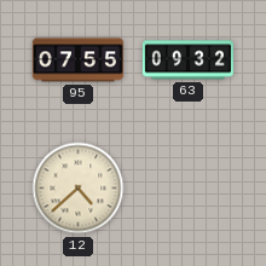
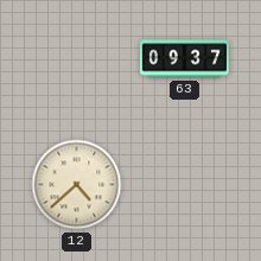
95: 07:55 -> none
63: 09:32 -> 09:37
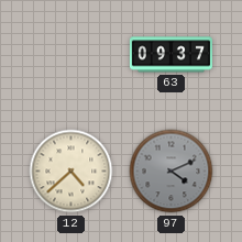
97: none -> 4:11
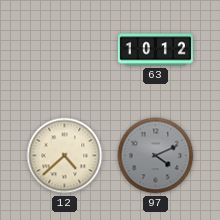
63: 09:37 -> 10:12
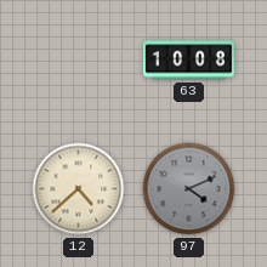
63: 10:12 -> 10:08
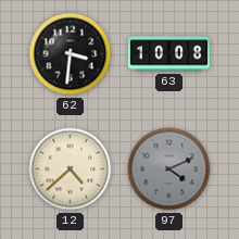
62: none -> 3:31
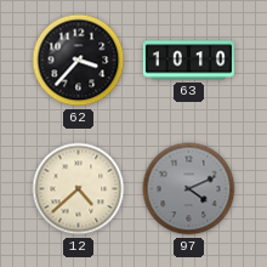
62: 3:31 -> 3:37
63: 10:08 -> 10:10
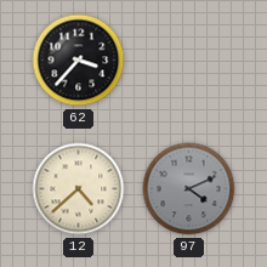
63: 10:10 -> none
